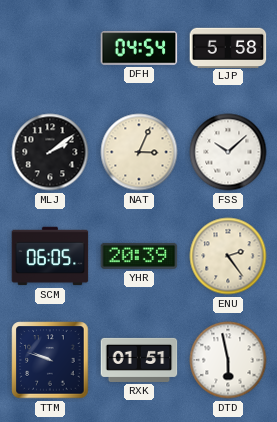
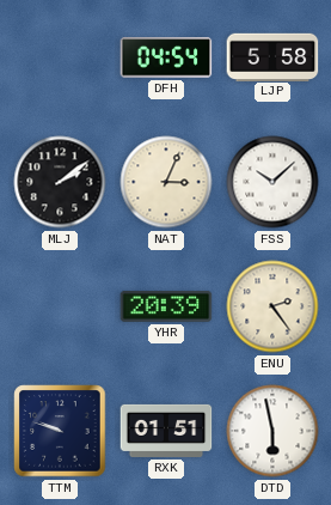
SCM: 06:05 -> none
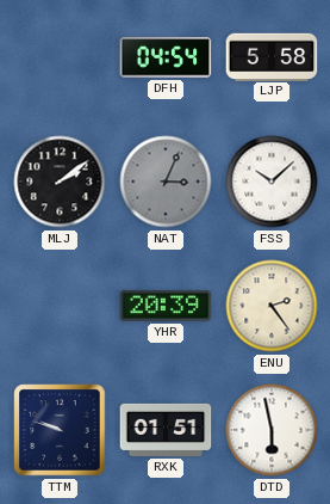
NAT dial: cream -> grey
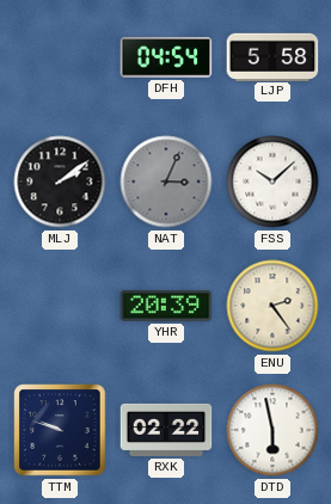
RXK: 01:51 -> 02:22
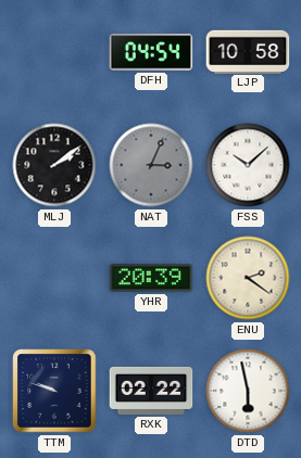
LJP: 5:58 -> 10:58
ENU: 2:24 -> 2:21
